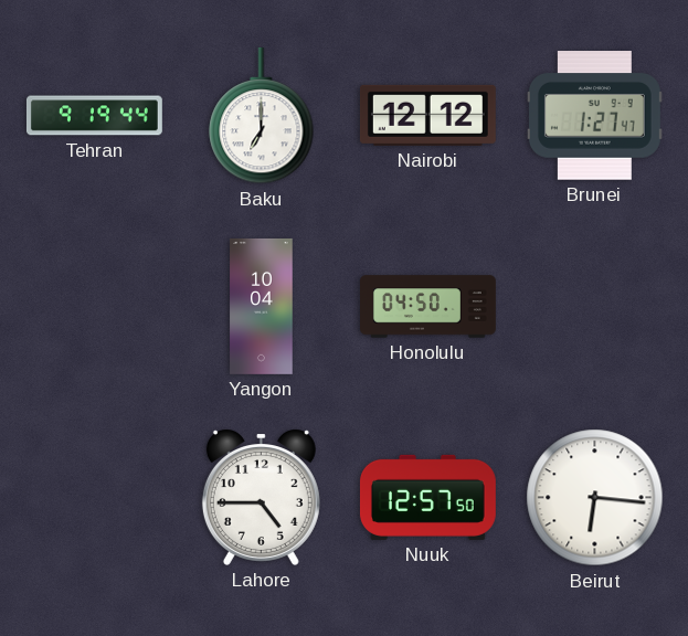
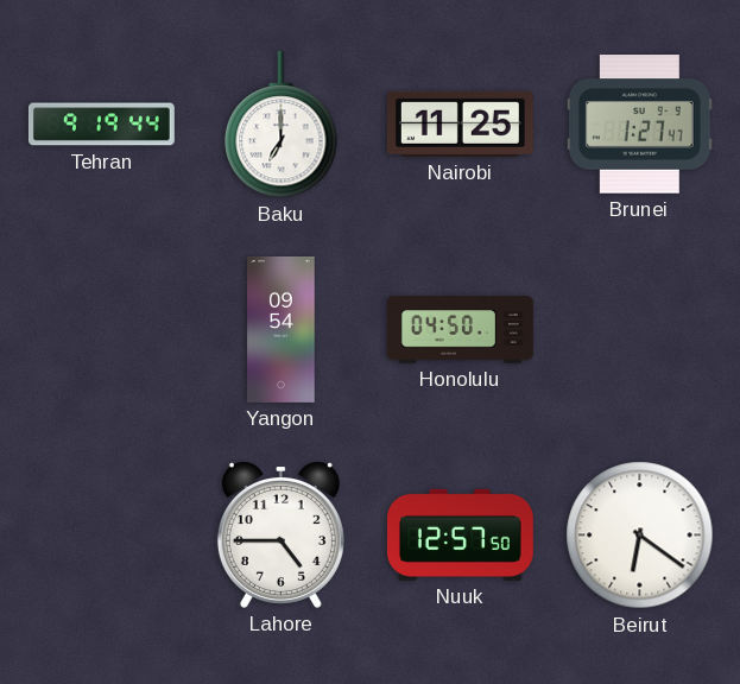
Nairobi: 12:12 -> 11:25
Yangon: 10:04 -> 09:54
Beirut: 6:16 -> 6:21
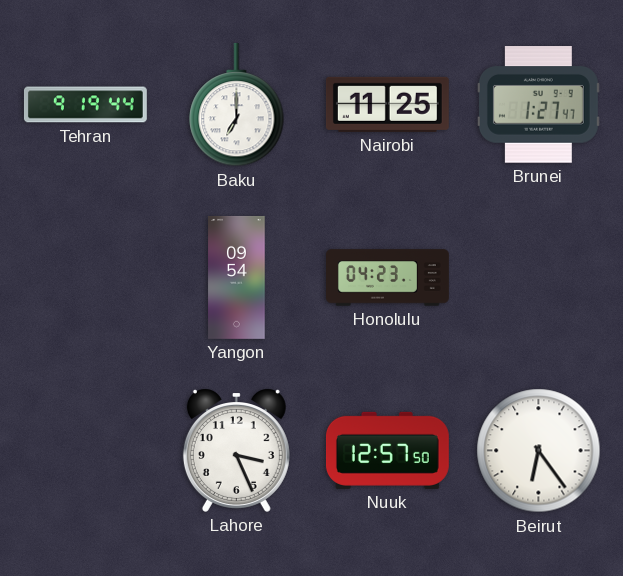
Honolulu: 04:50 -> 04:23
Lahore: 4:45 -> 3:26
Beirut: 6:21 -> 6:24
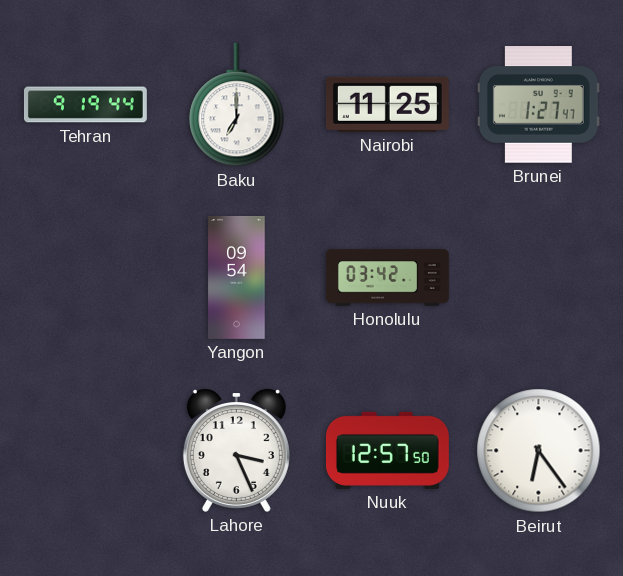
Honolulu: 04:23 -> 03:42
